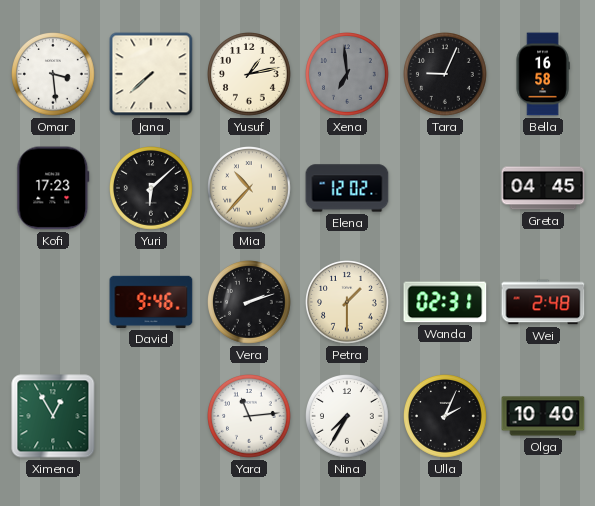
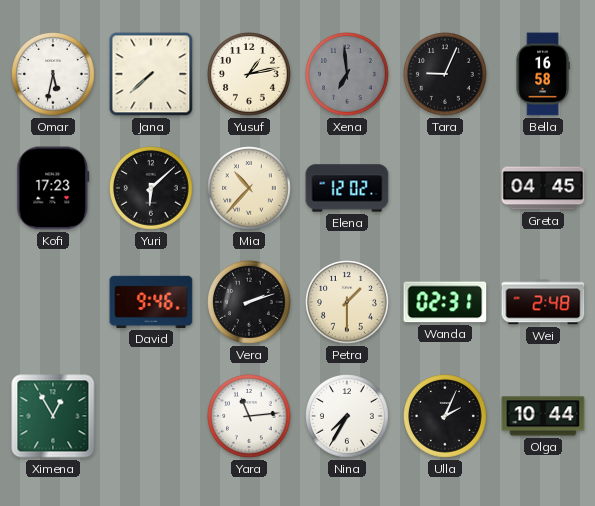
Omar: 3:29 -> 5:32
Olga: 10:40 -> 10:44
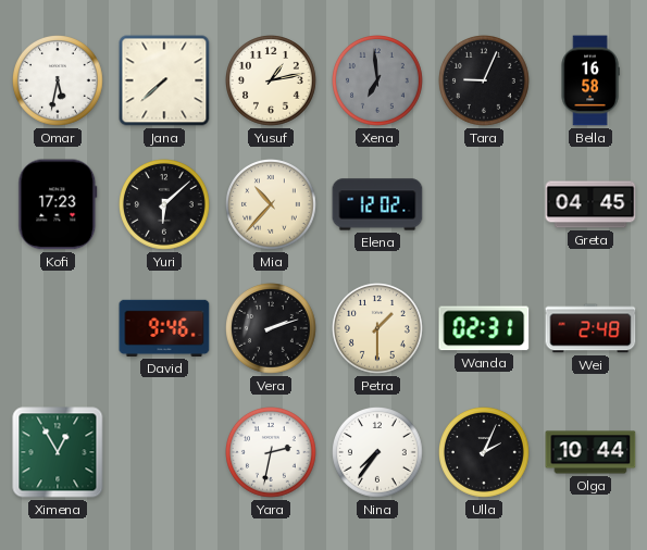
Yara: 11:14 -> 2:32
Nina: 7:35 -> 7:36
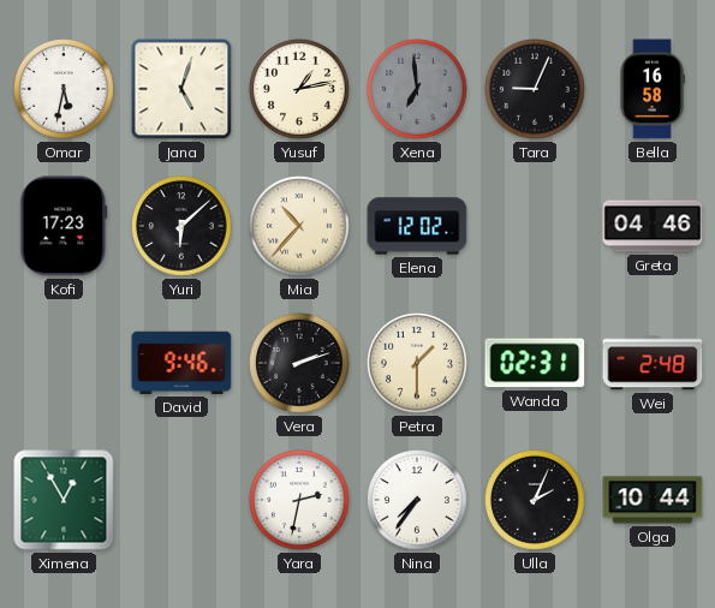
Jana: 7:38 -> 5:03
Greta: 04:45 -> 04:46
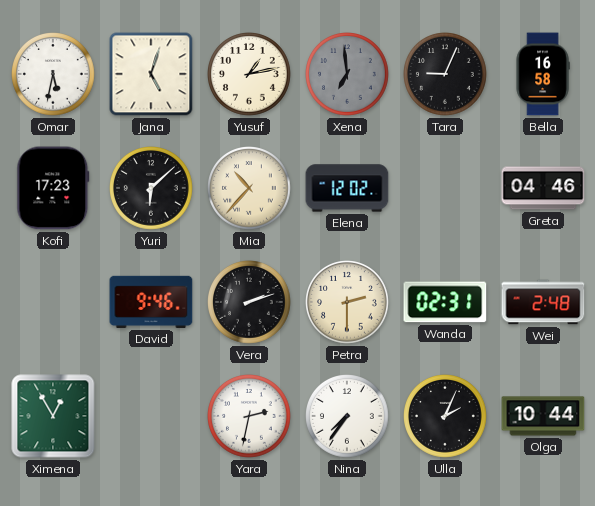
Petra: 1:30 -> 2:30
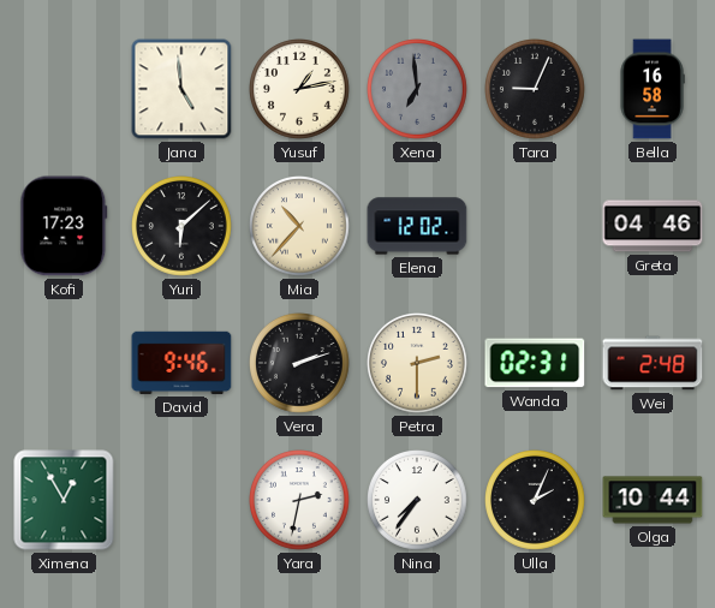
Omar: 5:32 -> none
Jana: 5:03 -> 4:59
